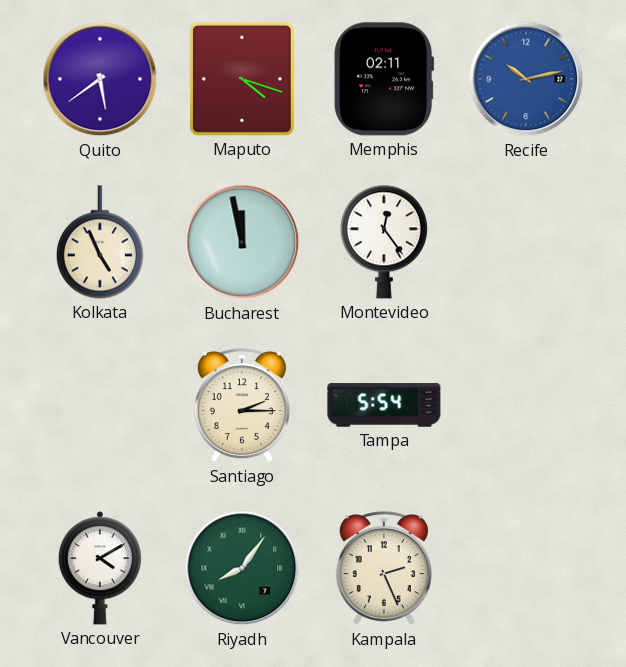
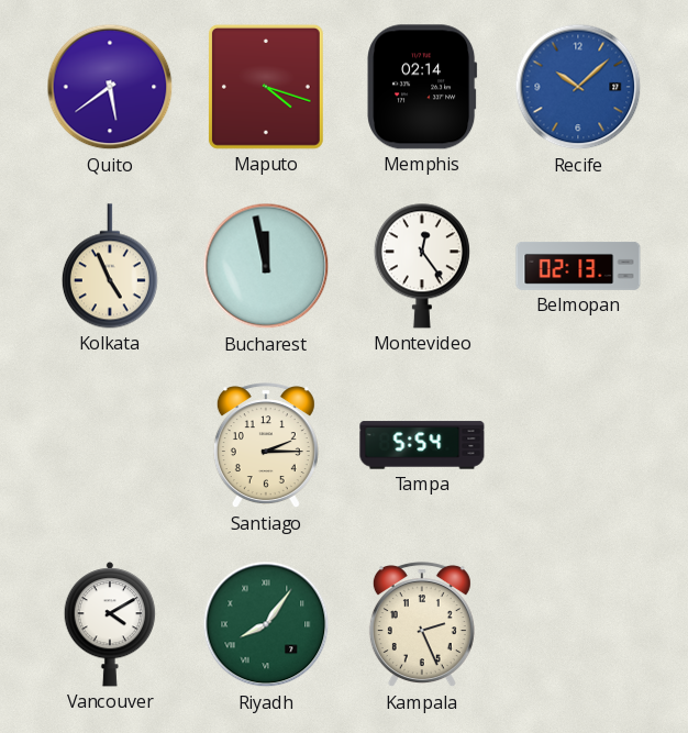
Memphis: 02:11 -> 02:14
Recife: 10:13 -> 10:08
Belmopan: none -> 02:13
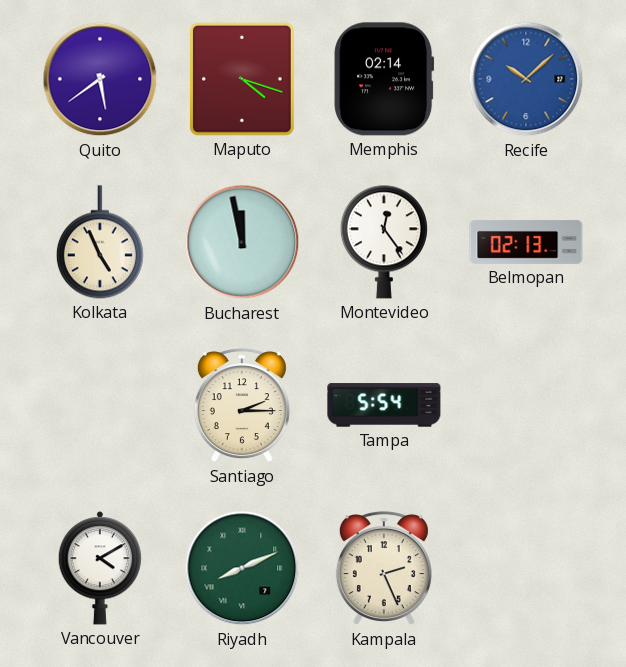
Riyadh: 8:06 -> 8:11
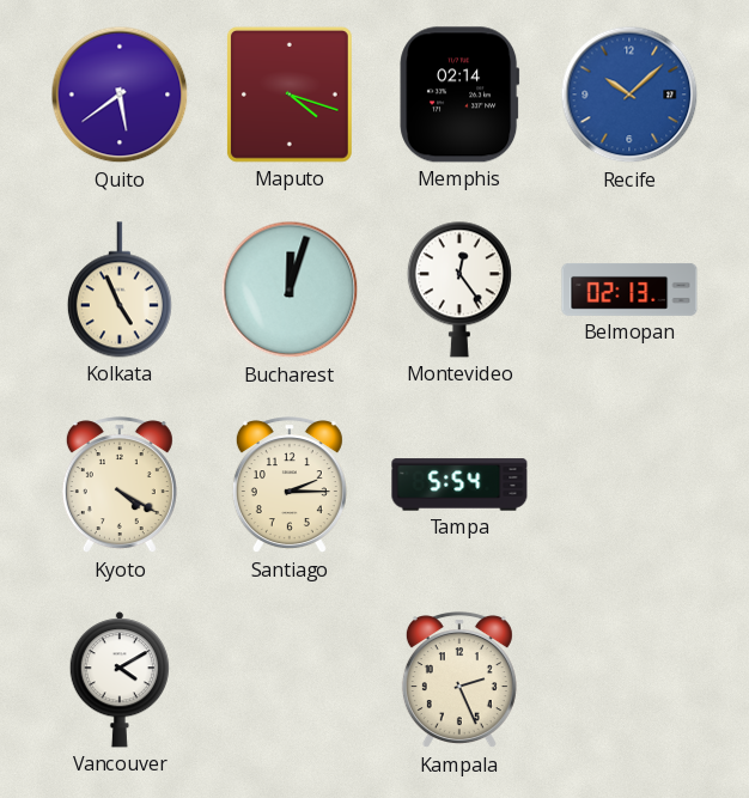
Bucharest: 11:58 -> 12:03
Kyoto: none -> 4:20
Riyadh: 8:11 -> none
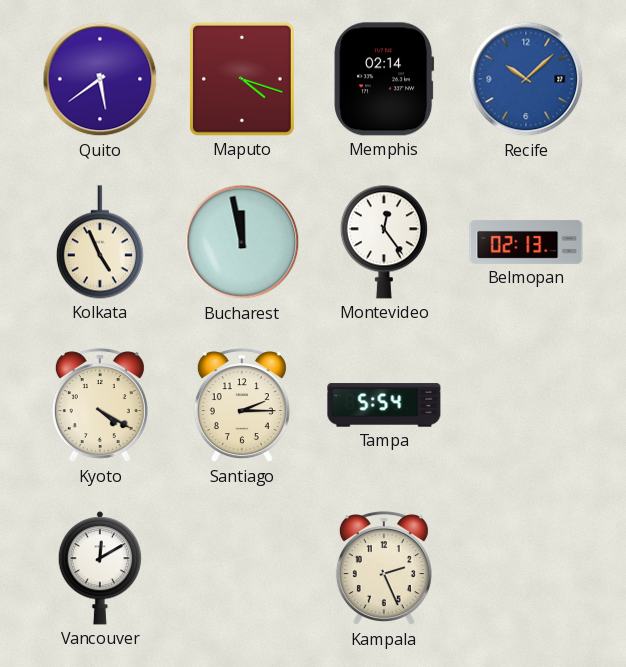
Bucharest: 12:03 -> 11:58
Vancouver: 4:10 -> 12:10
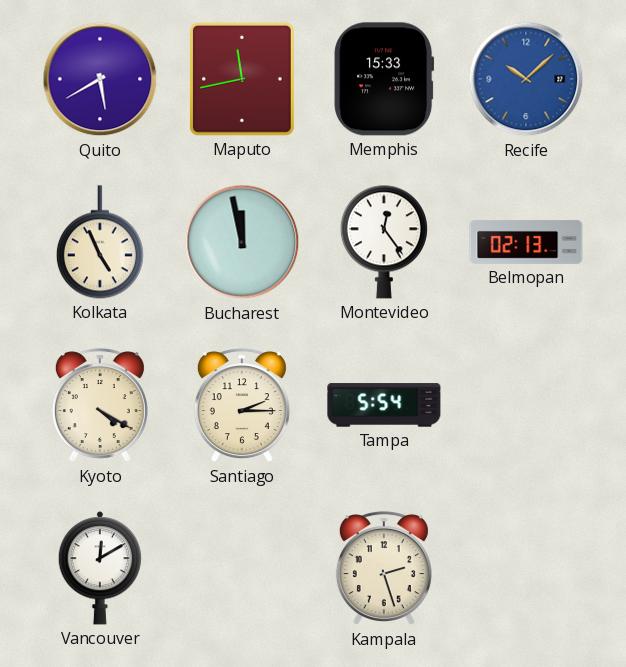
Quito: 5:39 -> 5:40
Maputo: 4:18 -> 11:43
Memphis: 02:14 -> 15:33
Kampala: 2:26 -> 2:27
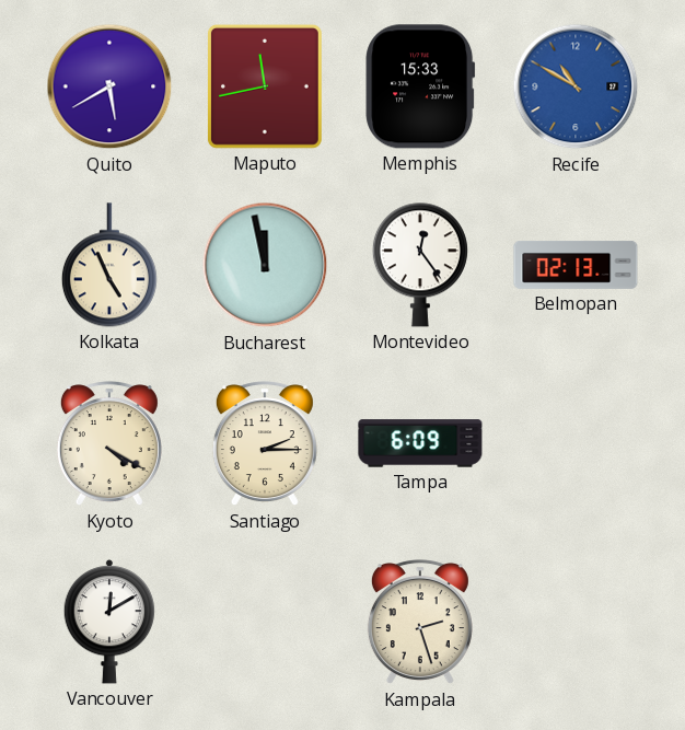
Recife: 10:08 -> 10:50
Tampa: 5:54 -> 6:09
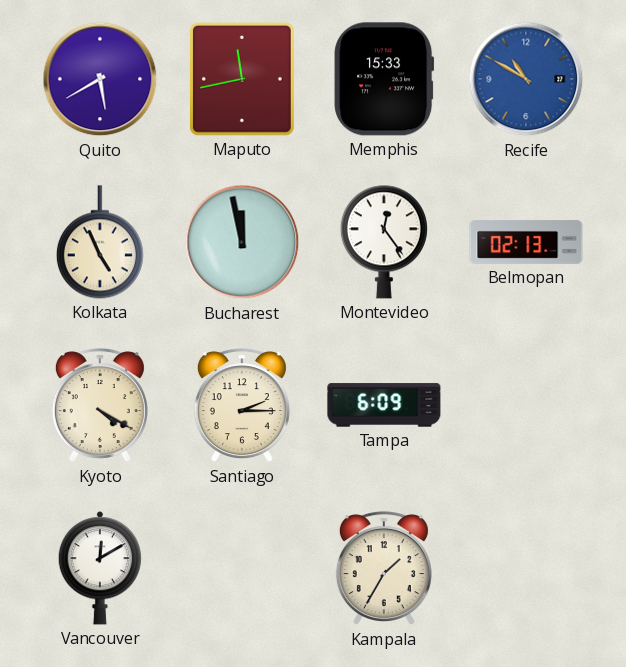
Kampala: 2:27 -> 1:35
